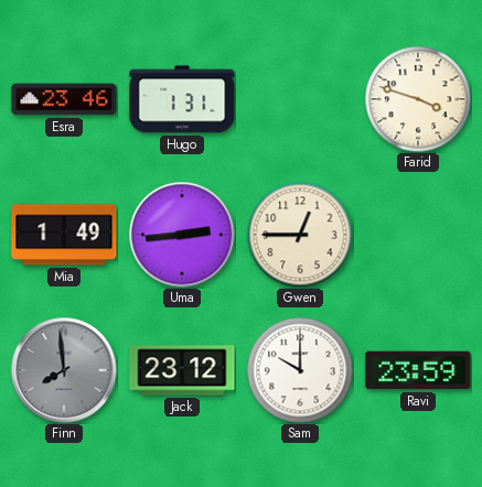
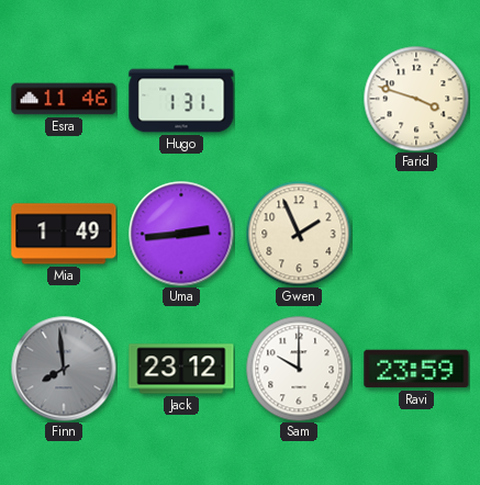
Esra: 23:46 -> 11:46
Gwen: 12:45 -> 1:56
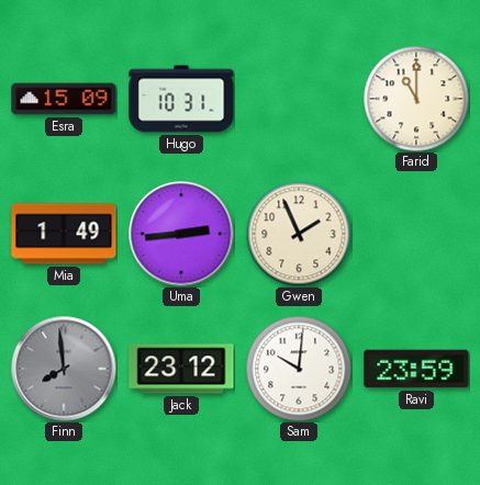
Esra: 11:46 -> 15:09
Hugo: 1:31 -> 10:31
Farid: 3:48 -> 11:00
Sam: 10:00 -> 10:01
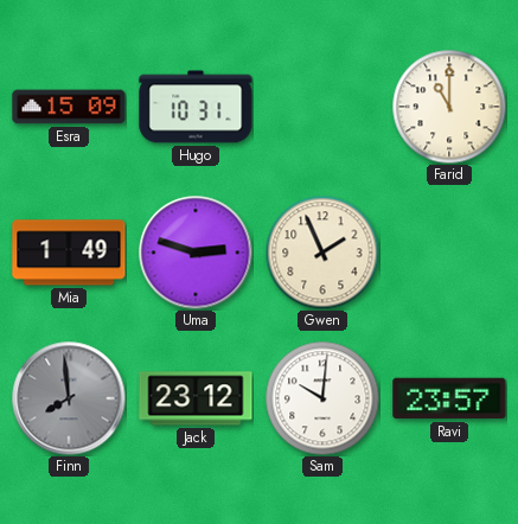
Uma: 2:44 -> 2:48
Ravi: 23:59 -> 23:57
